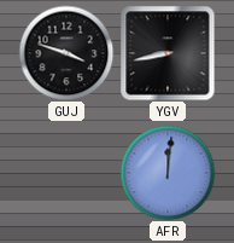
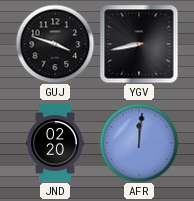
JND: none -> 02:20
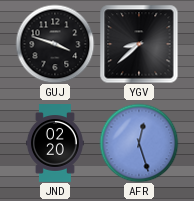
YGV: 8:43 -> 8:38
AFR: 12:01 -> 12:27
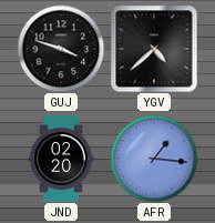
YGV: 8:38 -> 4:38
AFR: 12:27 -> 1:16
